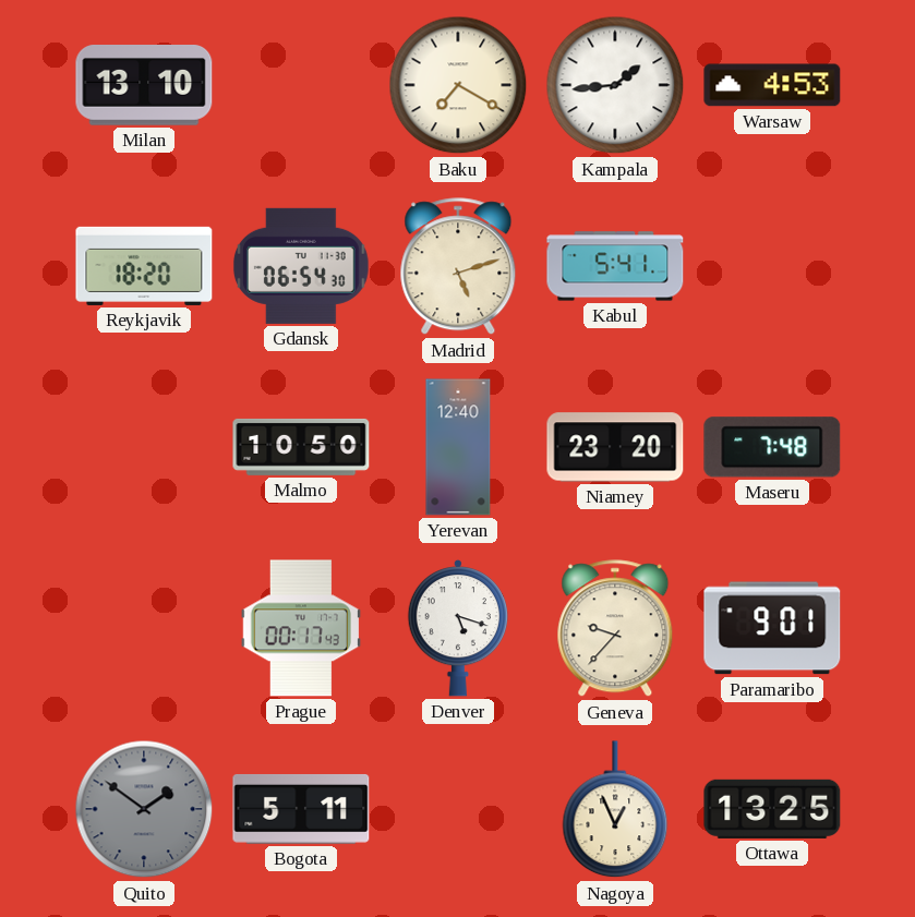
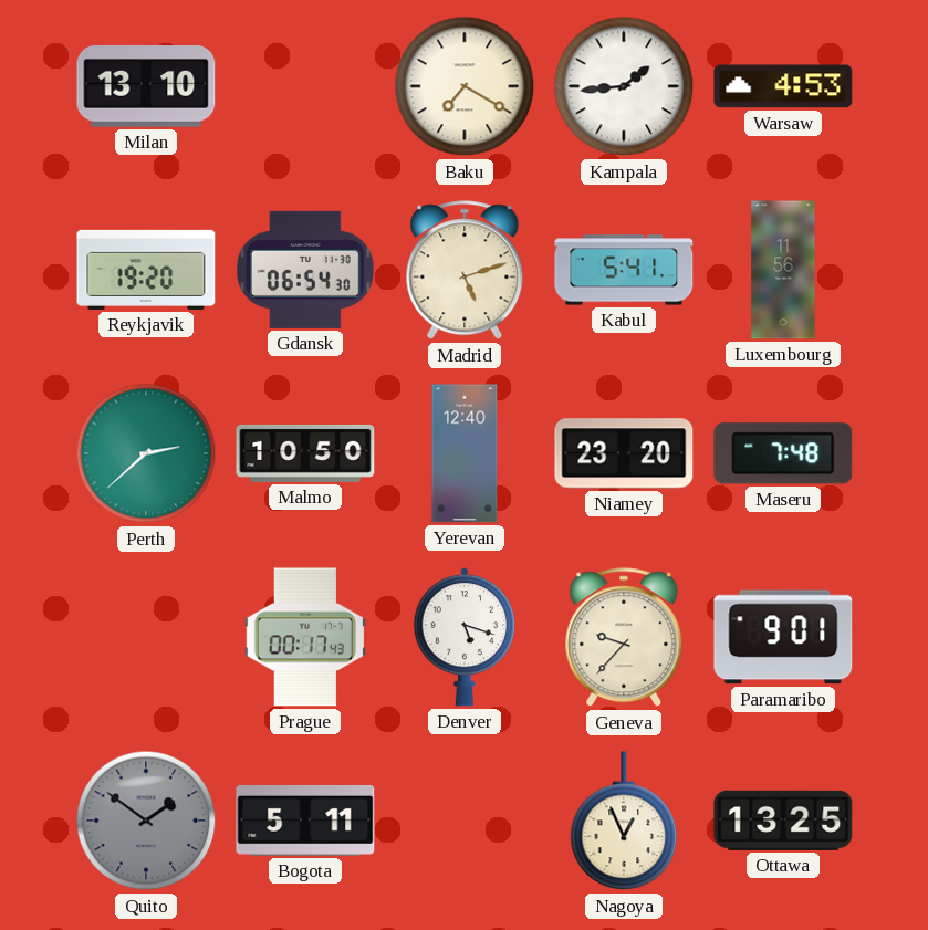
Reykjavik: 18:20 -> 19:20
Luxembourg: none -> 11:56
Perth: none -> 2:38
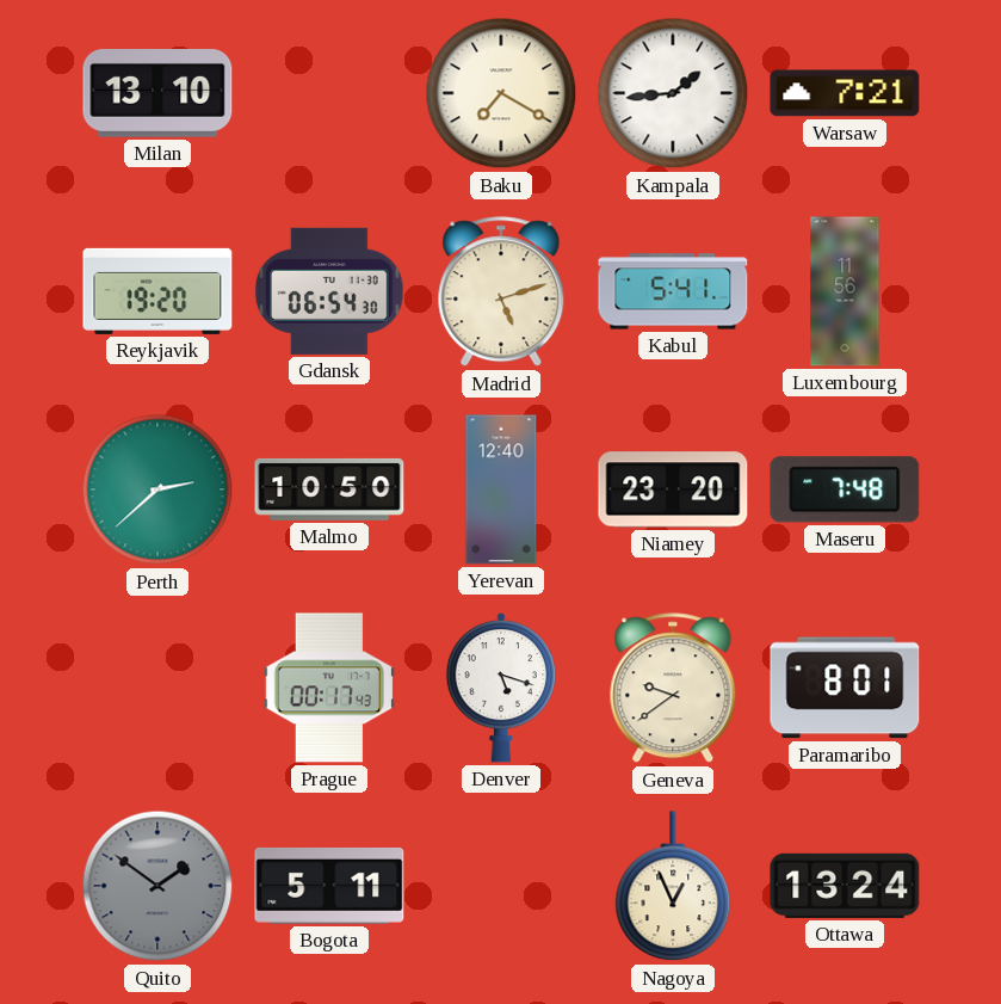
Warsaw: 4:53 -> 7:21
Geneva: 9:37 -> 9:39
Paramaribo: 9:01 -> 8:01
Ottawa: 13:25 -> 13:24
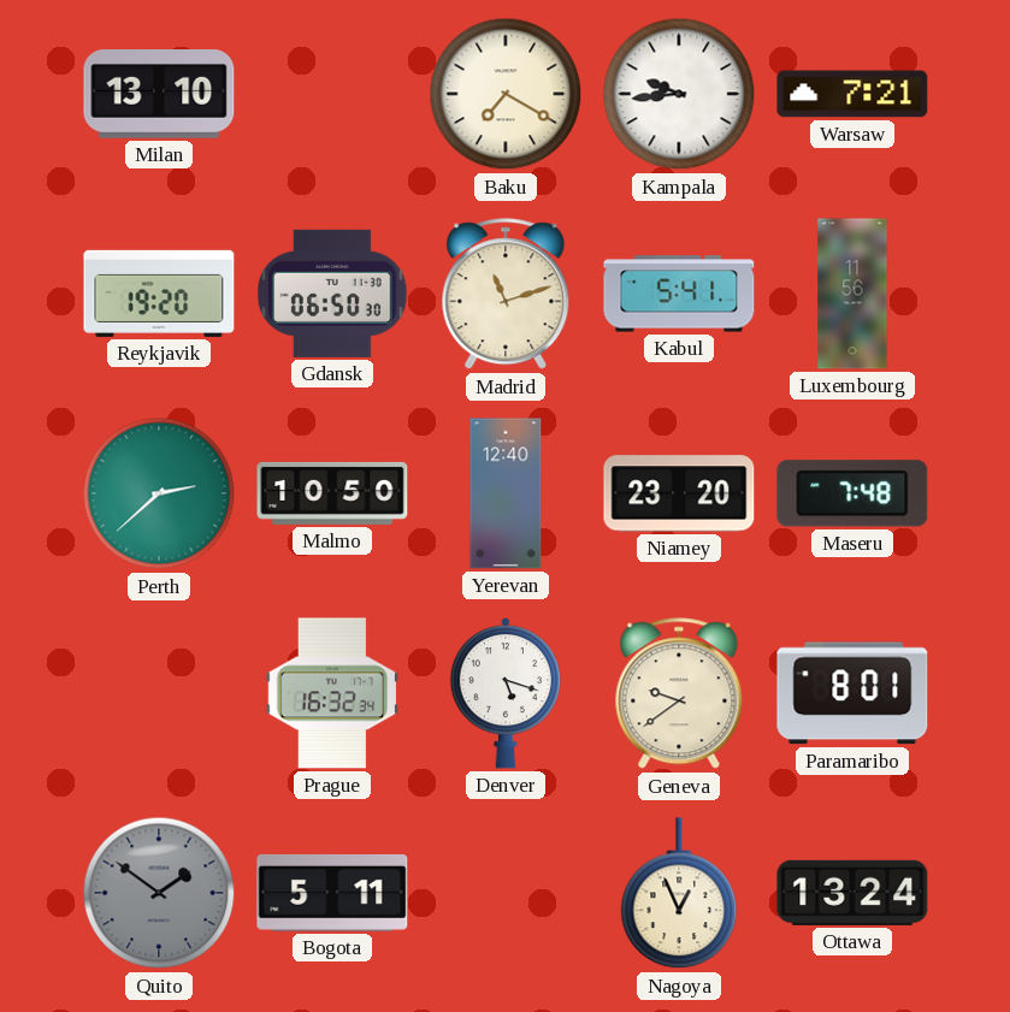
Kampala: 1:44 -> 9:44
Gdansk: 06:54 -> 06:50
Madrid: 5:12 -> 11:12
Prague: 00:17 -> 16:32
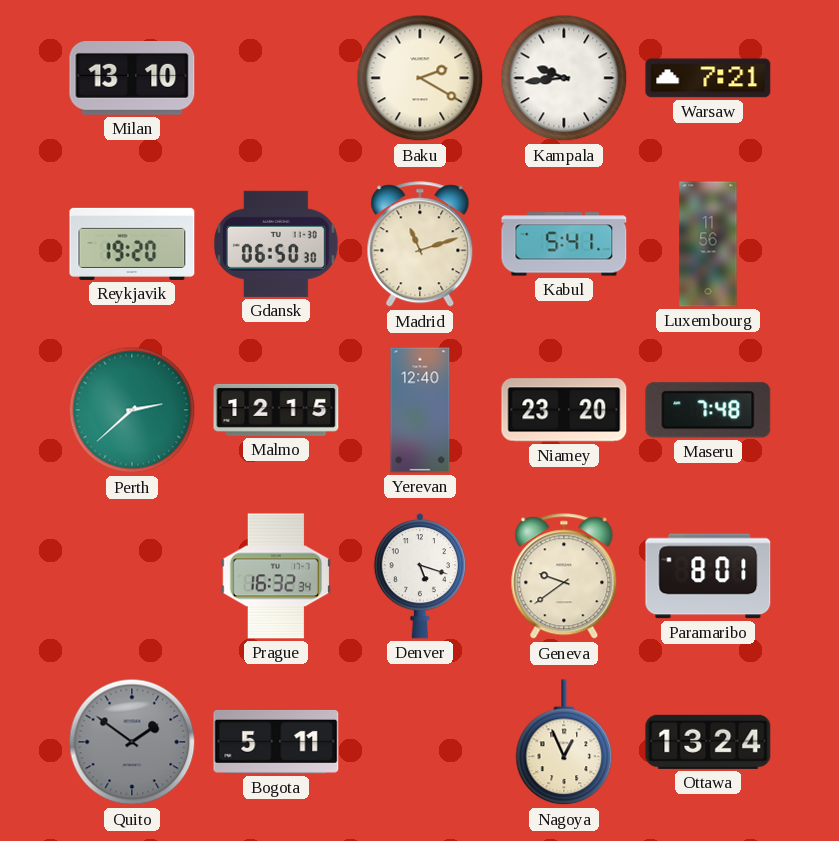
Baku: 7:20 -> 2:20
Malmo: 10:50 -> 12:15
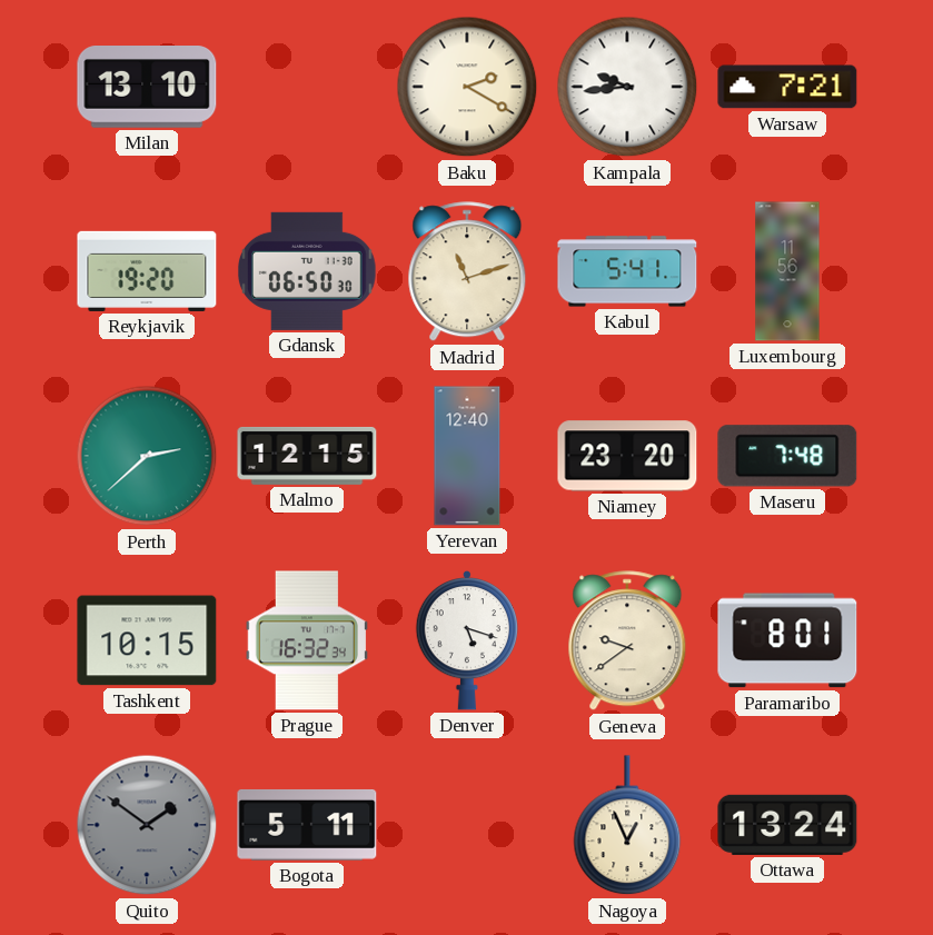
Tashkent: none -> 10:15
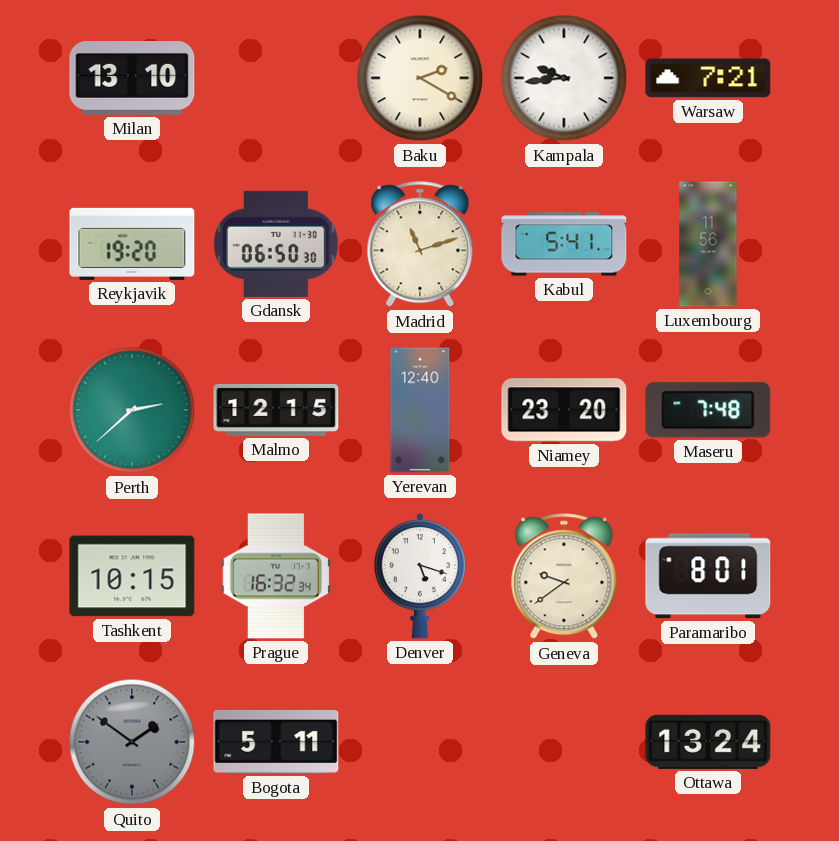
Nagoya: 12:56 -> none
